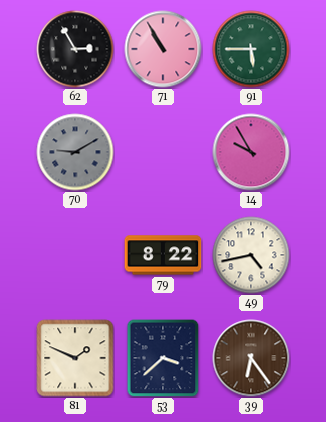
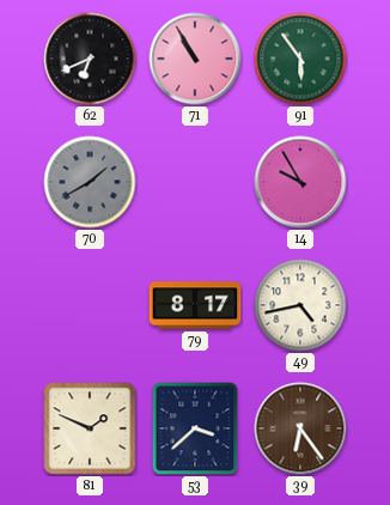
62: 2:55 -> 6:41
91: 5:45 -> 5:54
70: 9:10 -> 1:40
79: 8:22 -> 8:17
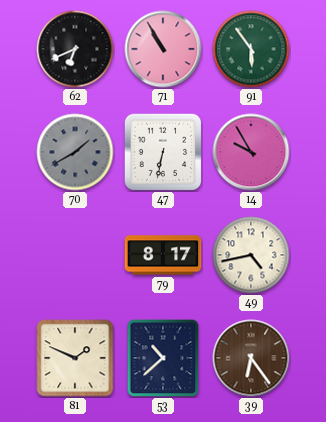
47: none -> 6:32
53: 3:38 -> 10:38
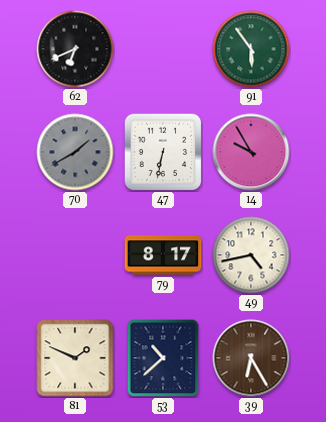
71: 10:55 -> none
39: 6:24 -> 6:25
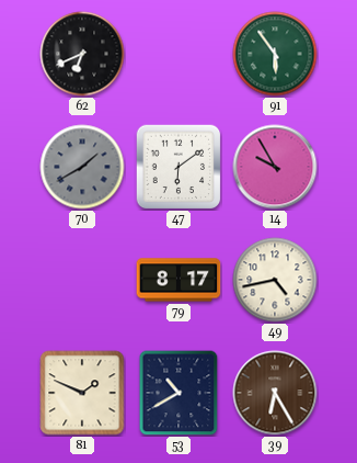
47: 6:32 -> 6:09
53: 10:38 -> 10:40
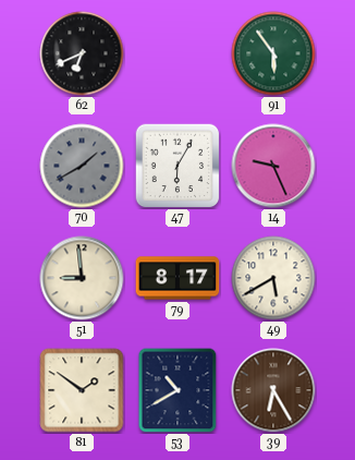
47: 6:09 -> 6:05
14: 9:55 -> 9:26
51: none -> 8:59
49: 4:43 -> 5:40
81: 1:49 -> 1:51
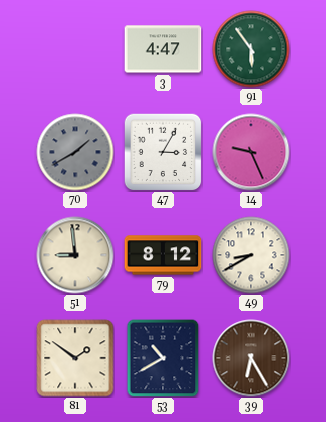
62: 6:41 -> none
3: none -> 4:47
47: 6:05 -> 3:05
79: 8:17 -> 8:12
49: 5:40 -> 8:40
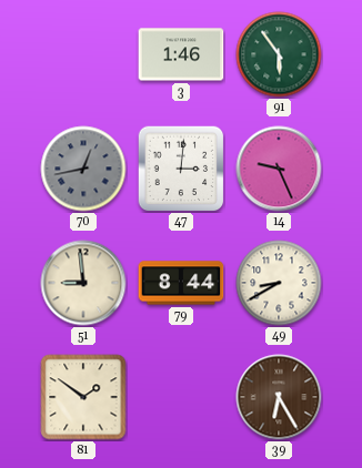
3: 4:47 -> 1:46
70: 1:40 -> 12:43
47: 3:05 -> 3:01
79: 8:12 -> 8:44
53: 10:40 -> none
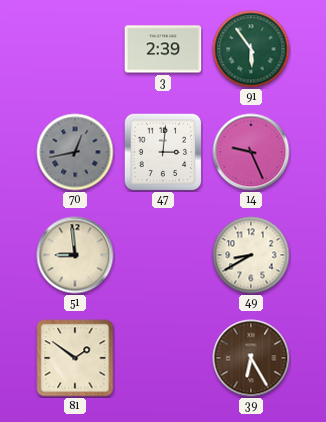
3: 1:46 -> 2:39
79: 8:44 -> none
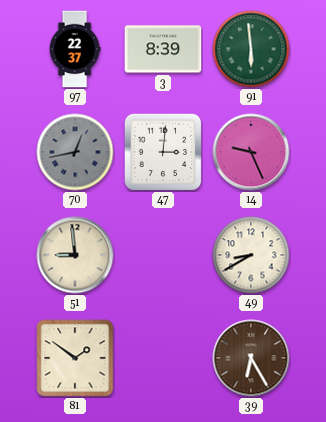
97: none -> 22:37
3: 2:39 -> 8:39
91: 5:54 -> 5:59
